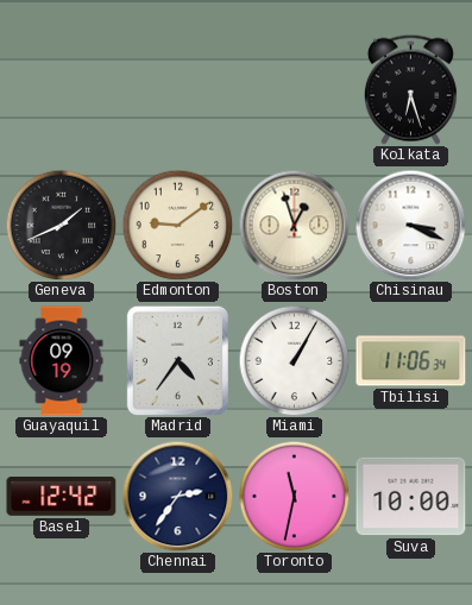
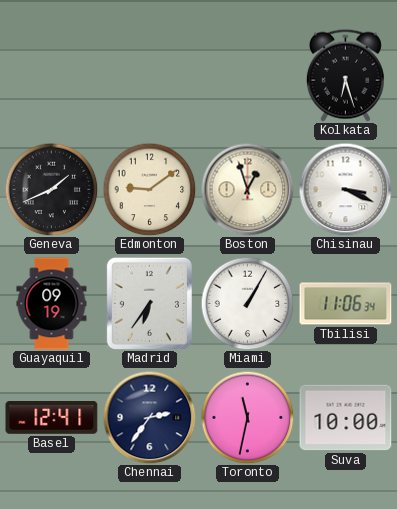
Madrid: 4:36 -> 6:36
Basel: 12:42 -> 12:41
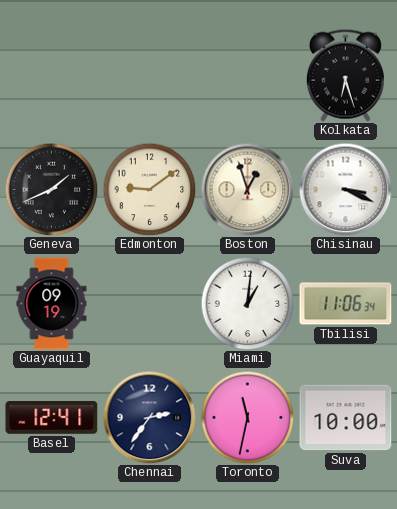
Madrid: 6:36 -> none
Miami: 1:05 -> 1:01
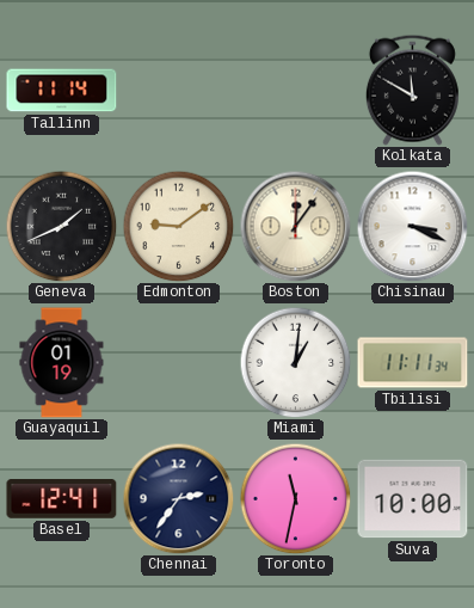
Tallinn: none -> 11:14
Kolkata: 6:27 -> 11:50
Boston: 12:57 -> 12:06
Guayaquil: 09:19 -> 01:19
Tbilisi: 11:06 -> 11:11
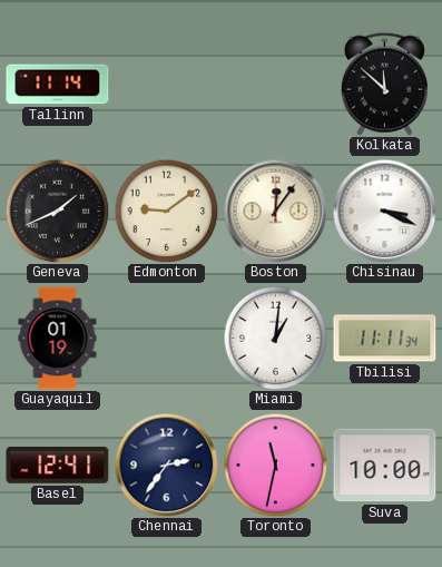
Kolkata: 11:50 -> 11:52
